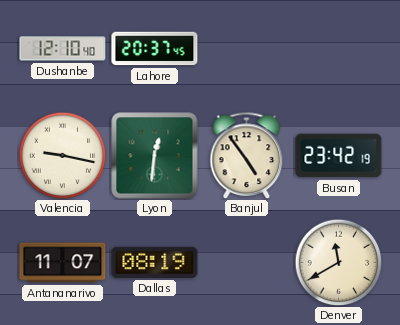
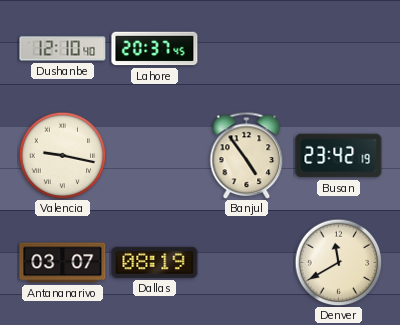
Lyon: 12:31 -> none
Antananarivo: 11:07 -> 03:07
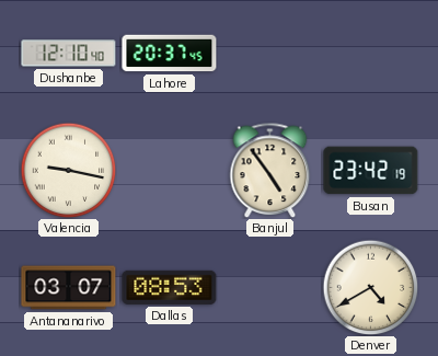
Dallas: 08:19 -> 08:53
Denver: 11:40 -> 4:40
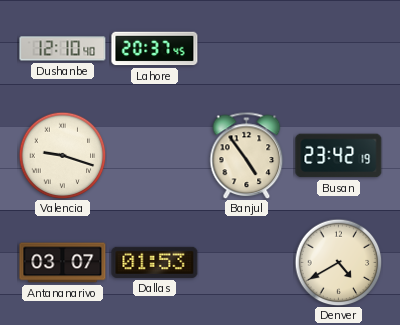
Valencia: 9:17 -> 9:18
Dallas: 08:53 -> 01:53
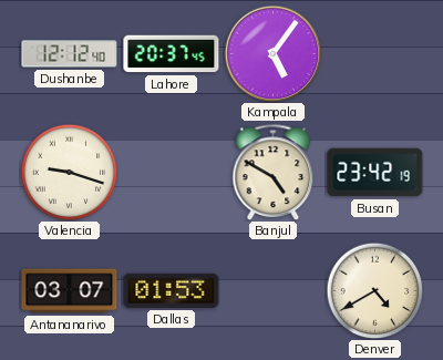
Dushanbe: 12:10 -> 12:12
Kampala: none -> 5:06
Banjul: 4:54 -> 4:50
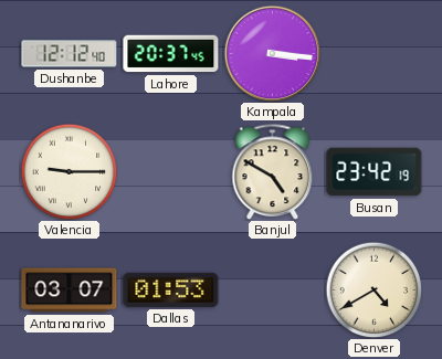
Kampala: 5:06 -> 3:16
Valencia: 9:18 -> 9:15
